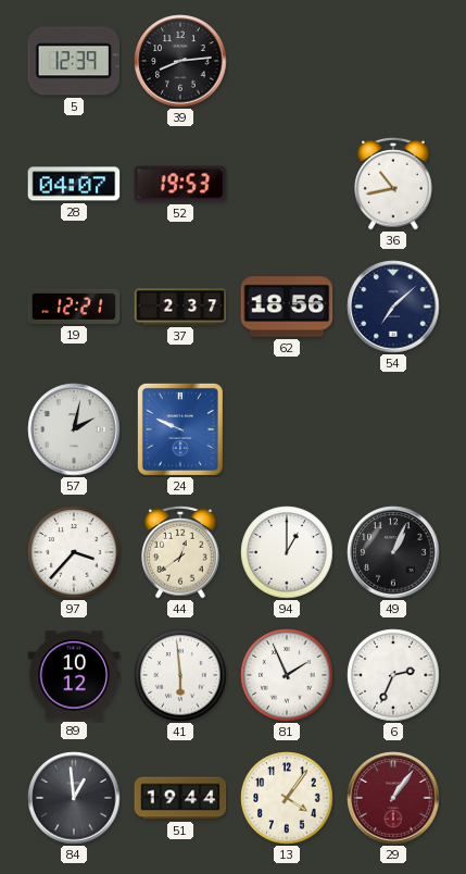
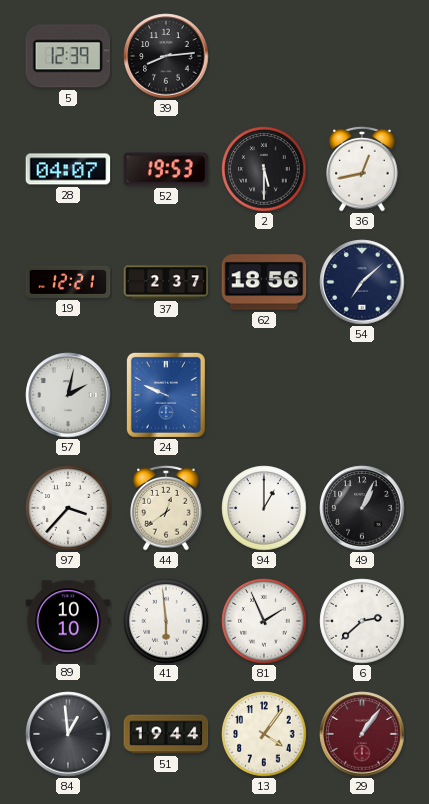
2: none -> 5:30
36: 10:43 -> 12:43
89: 10:12 -> 10:10
6: 2:34 -> 2:38
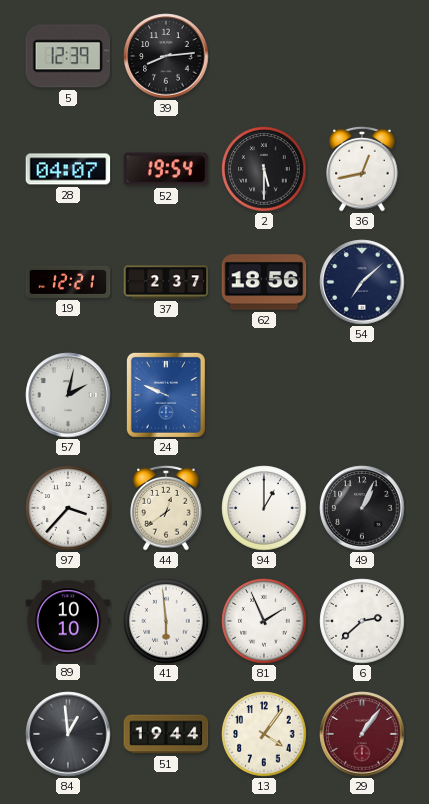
52: 19:53 -> 19:54
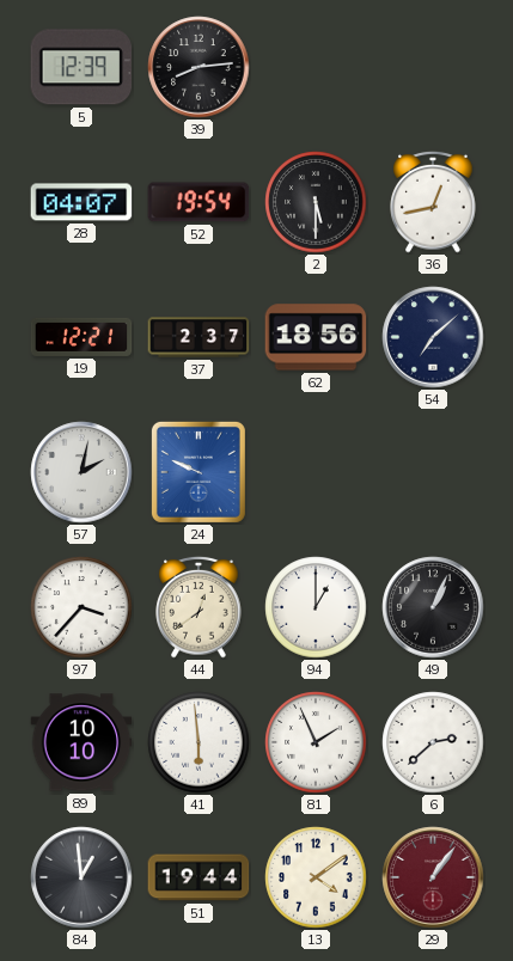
13: 4:06 -> 4:09
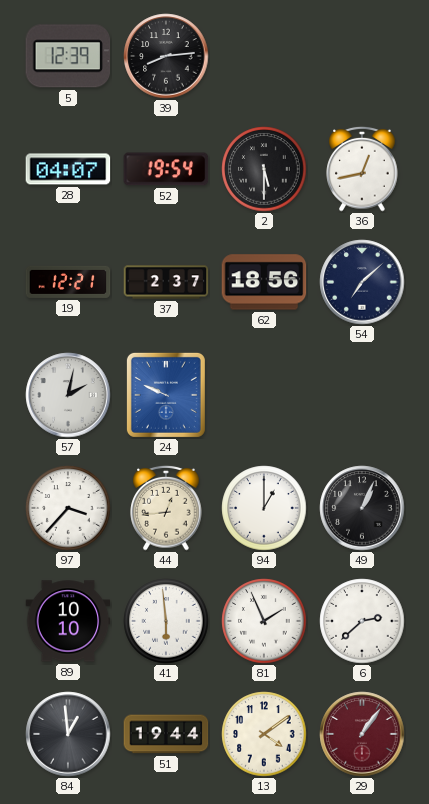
44: 12:39 -> 12:44
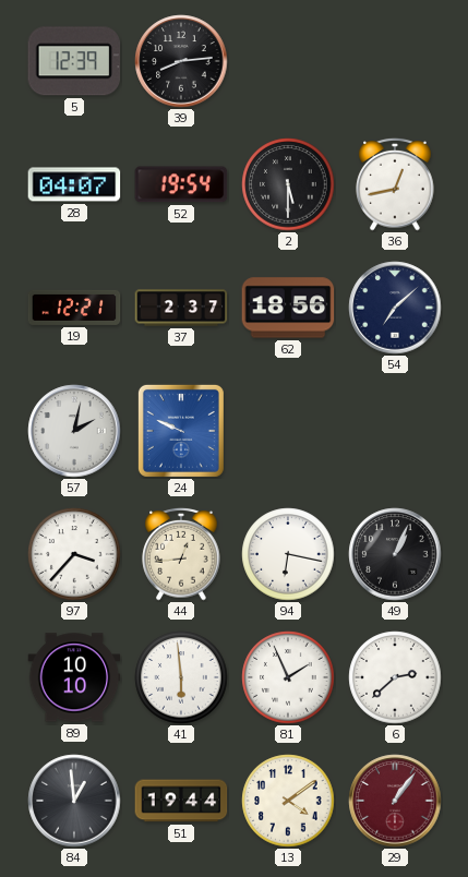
94: 1:00 -> 6:17
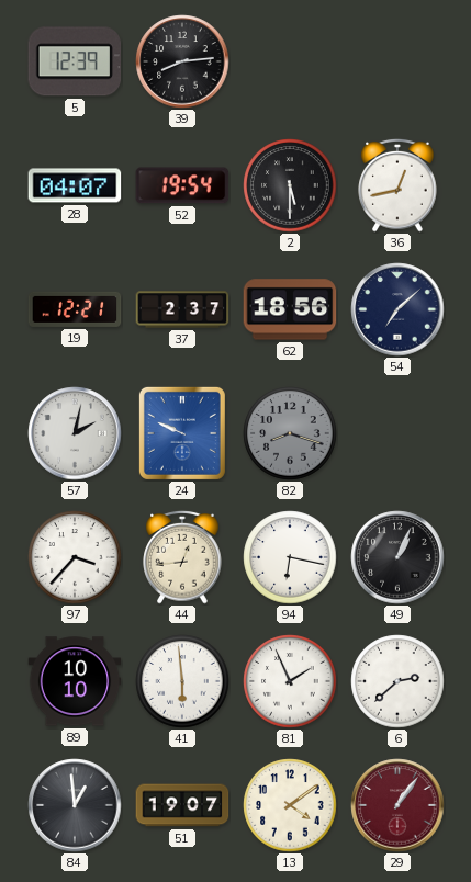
82: none -> 8:18
51: 19:44 -> 19:07
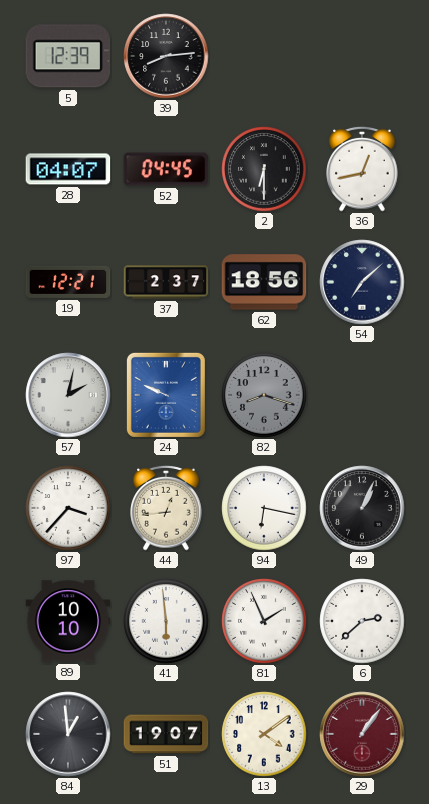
52: 19:54 -> 04:45
2: 5:30 -> 6:30
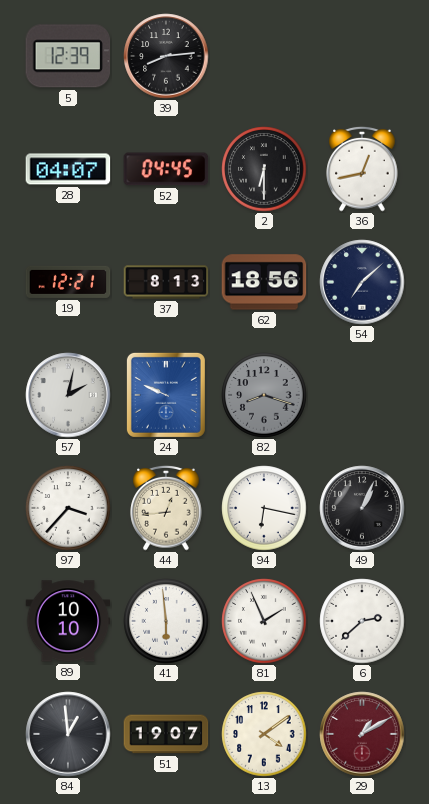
37: 2:37 -> 8:13
29: 1:06 -> 1:10
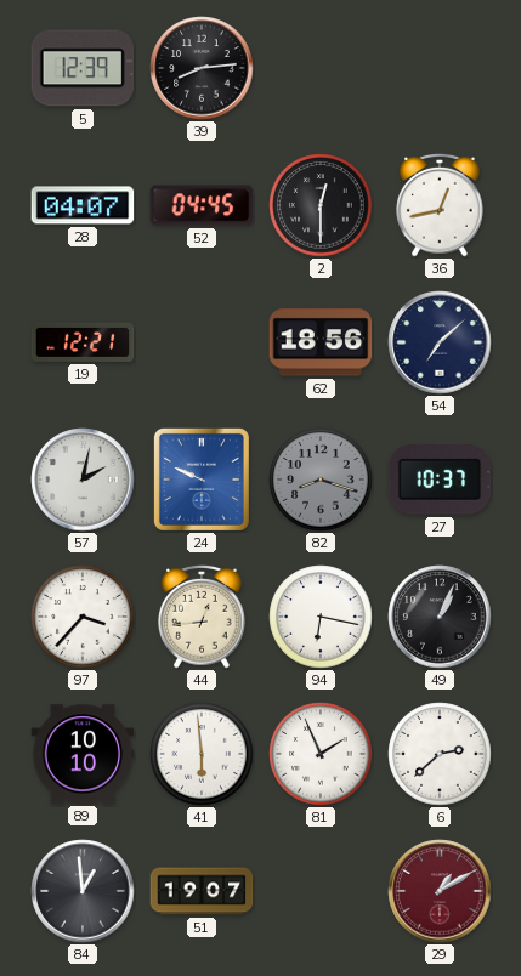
2: 6:30 -> 12:30
37: 8:13 -> none
27: none -> 10:37
13: 4:09 -> none
